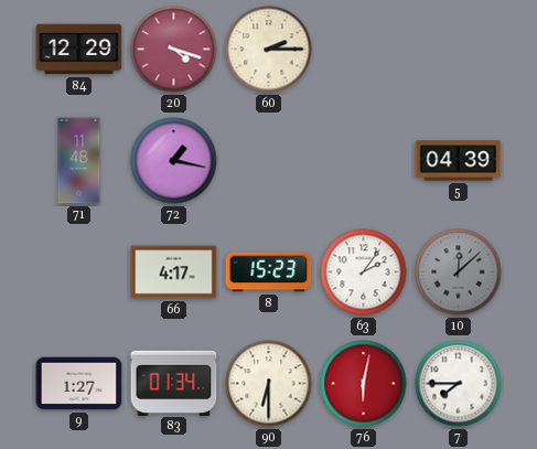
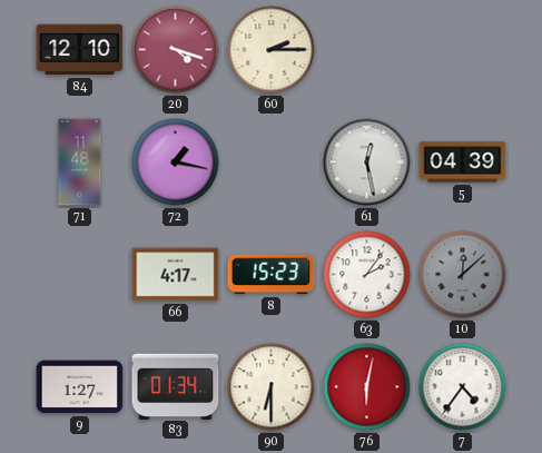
84: 12:29 -> 12:10
61: none -> 12:28
7: 7:45 -> 4:36
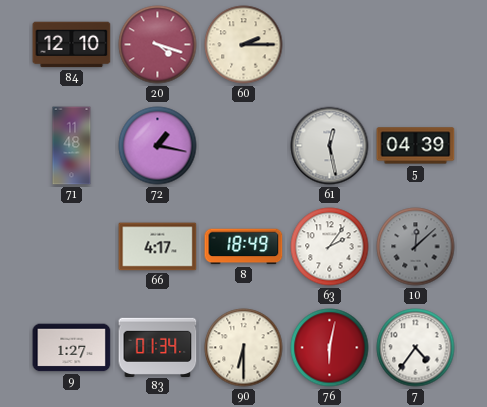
8: 15:23 -> 18:49
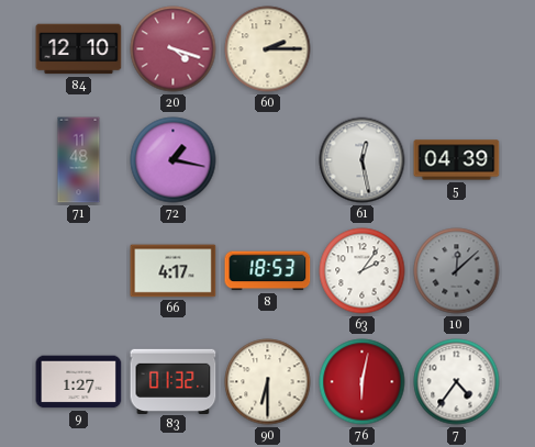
8: 18:49 -> 18:53
83: 01:34 -> 01:32
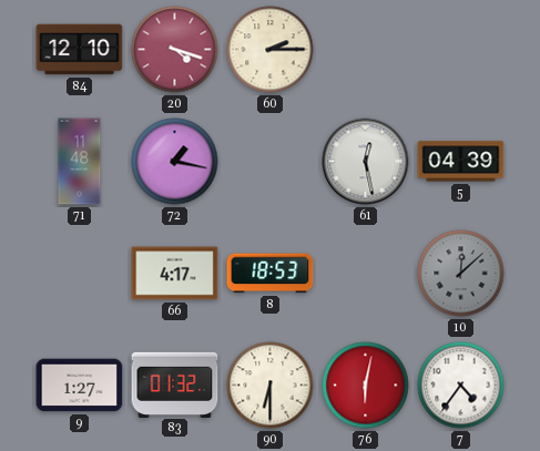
63: 2:06 -> none
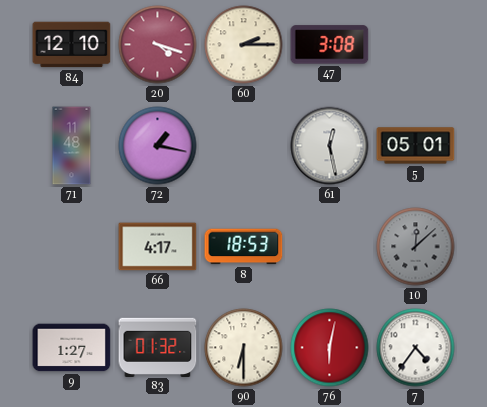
47: none -> 3:08
5: 04:39 -> 05:01
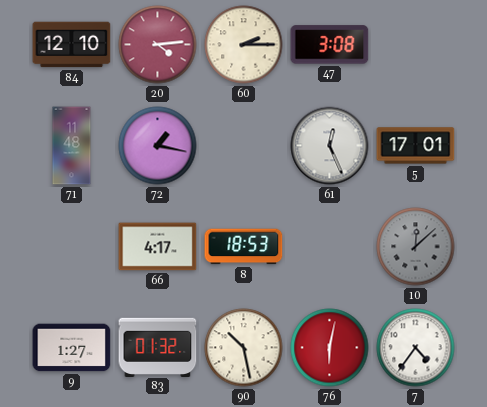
20: 4:18 -> 4:14
61: 12:28 -> 12:26
5: 05:01 -> 17:01
90: 6:30 -> 10:28
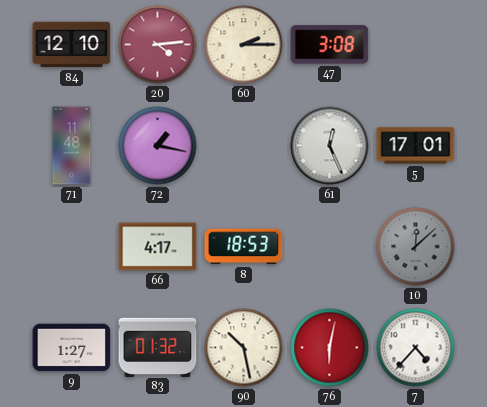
7: 4:36 -> 4:37
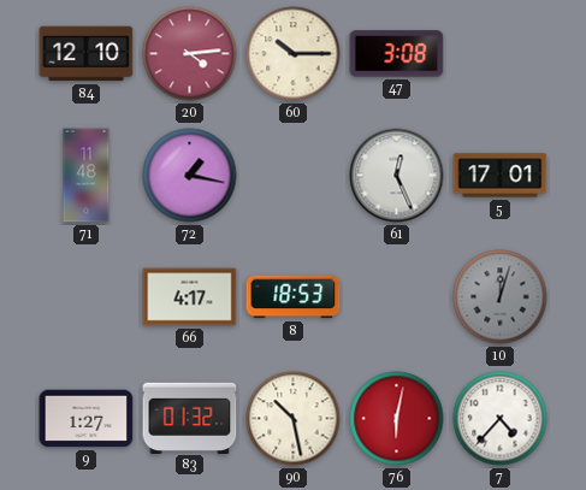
60: 2:15 -> 10:15
10: 12:08 -> 12:03
